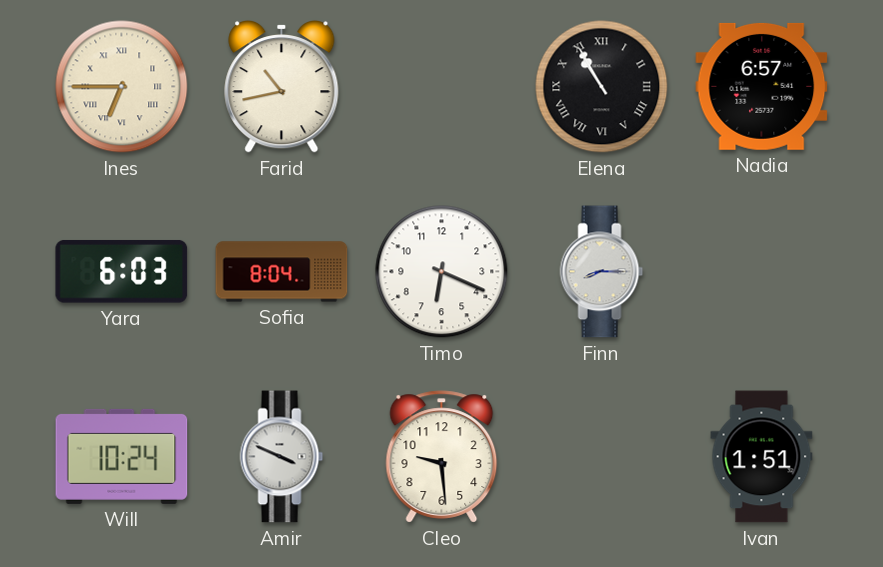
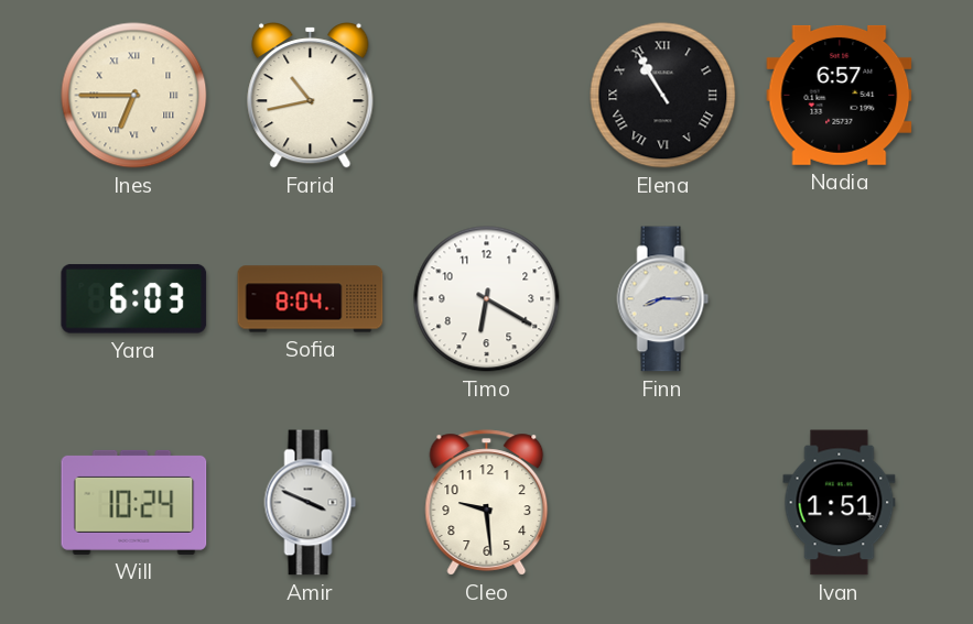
Timo: 6:19 -> 6:20
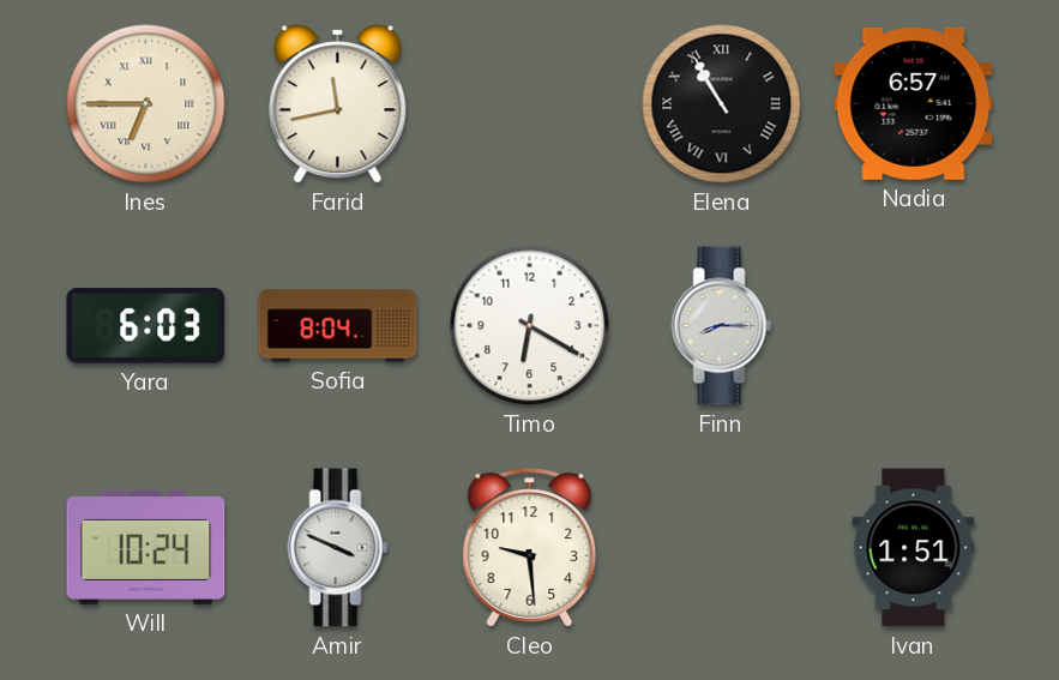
Farid: 10:43 -> 11:43
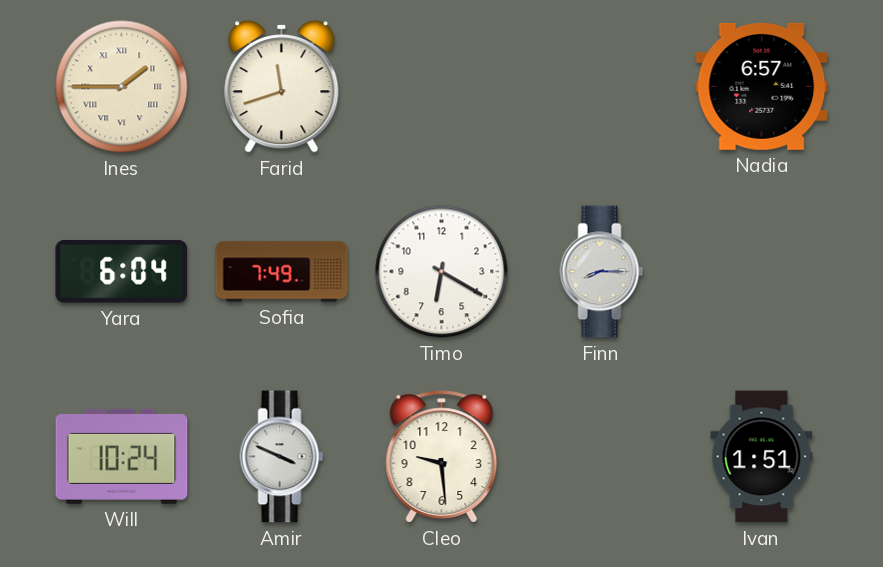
Ines: 6:45 -> 1:45
Farid: 11:43 -> 11:42
Elena: 10:55 -> none
Yara: 6:03 -> 6:04
Sofia: 8:04 -> 7:49
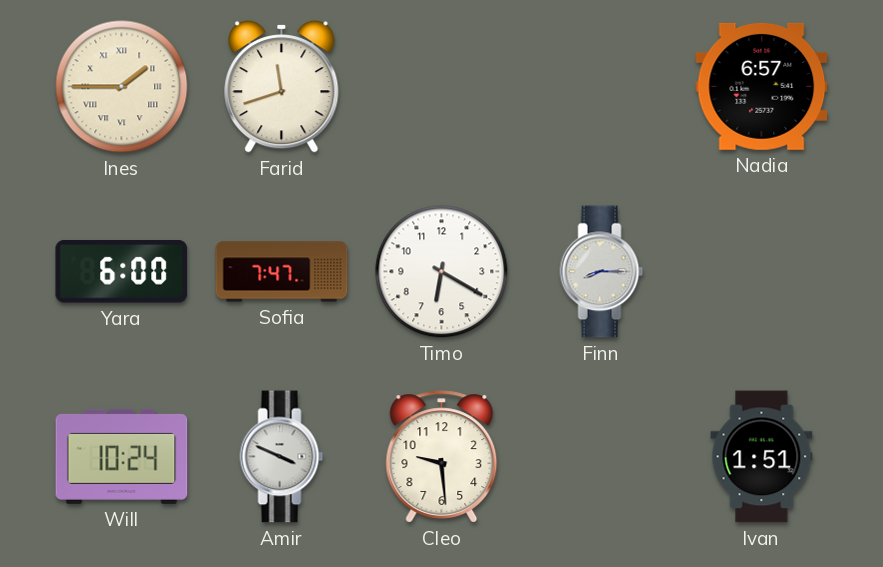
Yara: 6:04 -> 6:00
Sofia: 7:49 -> 7:47
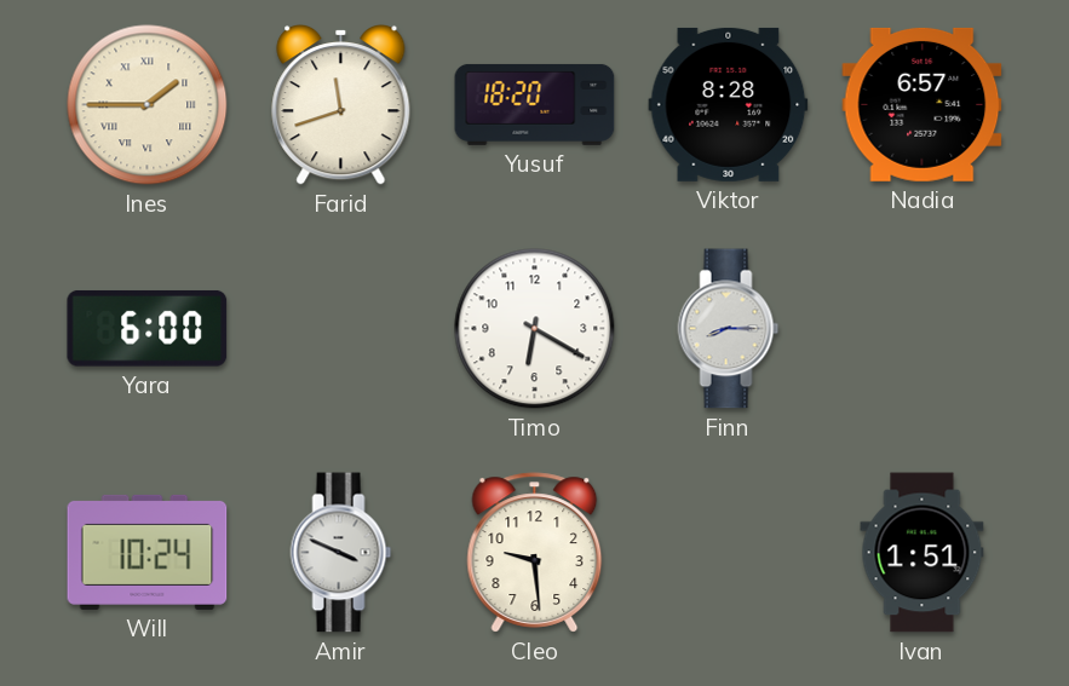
Yusuf: none -> 18:20
Viktor: none -> 8:28
Sofia: 7:47 -> none
